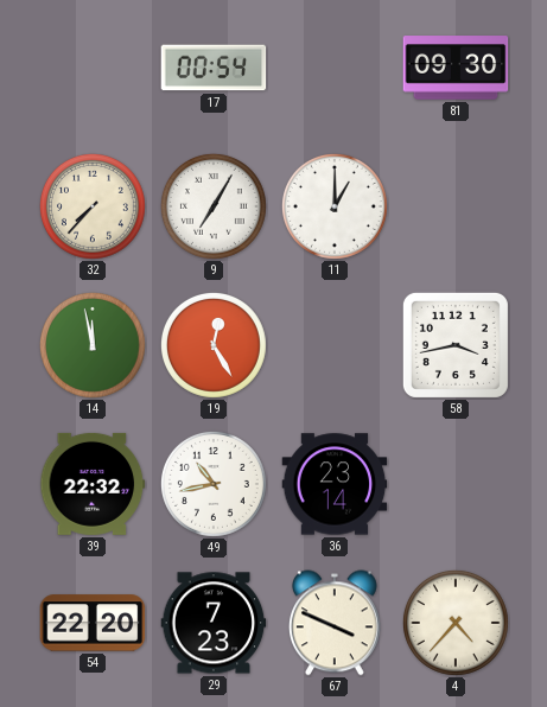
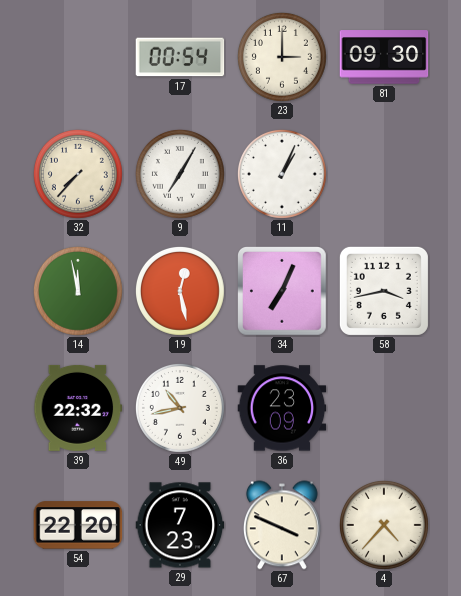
23: none -> 3:00
11: 1:00 -> 1:04
19: 12:25 -> 12:28
34: none -> 7:04
36: 23:14 -> 23:09
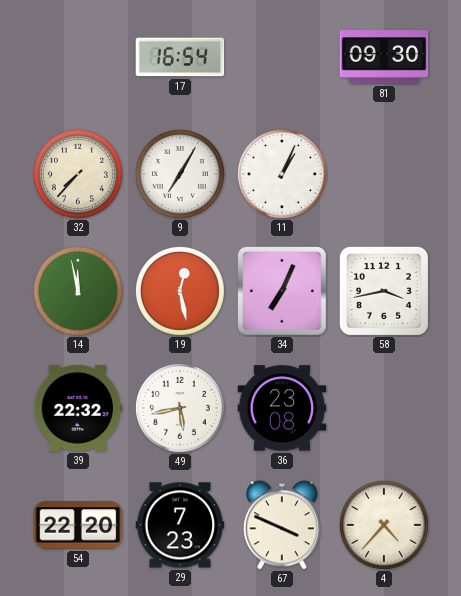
17: 00:54 -> 16:54
23: 3:00 -> none
49: 10:43 -> 5:43
36: 23:09 -> 23:08
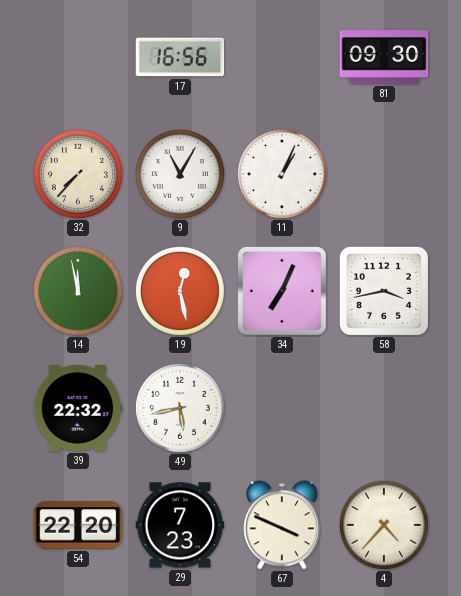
17: 16:54 -> 16:56
9: 7:05 -> 11:05
36: 23:08 -> none
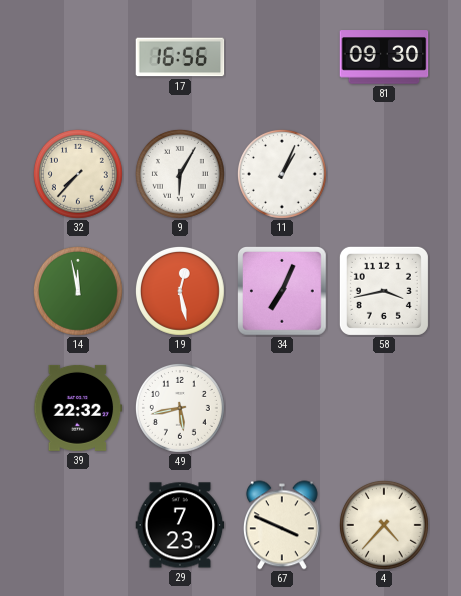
9: 11:05 -> 6:05
54: 22:20 -> none
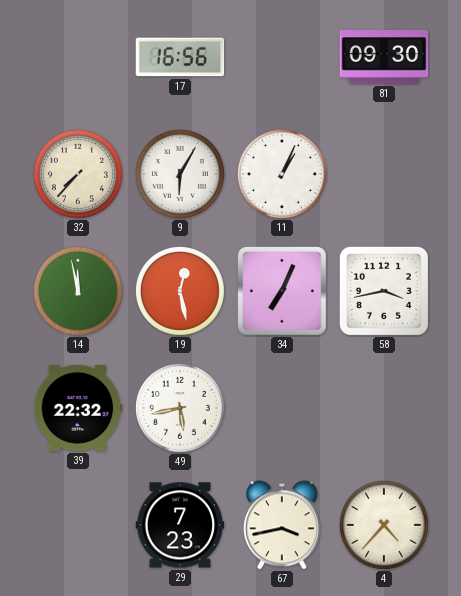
67: 3:49 -> 3:43
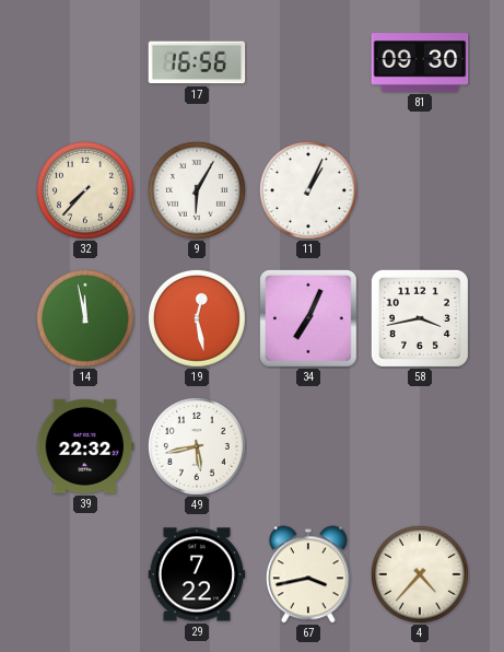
29: 7:23 -> 7:22
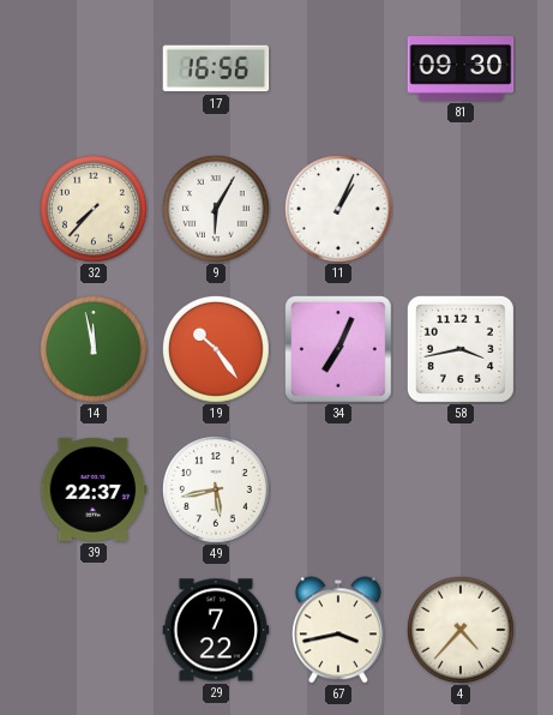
19: 12:28 -> 10:24
39: 22:32 -> 22:37
